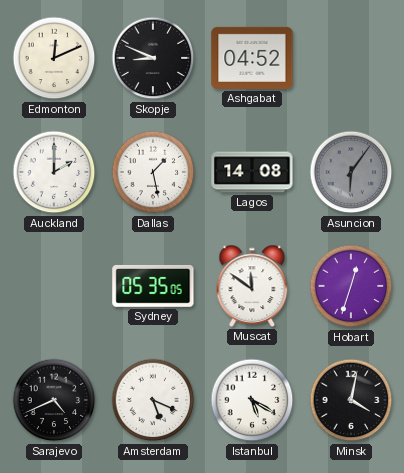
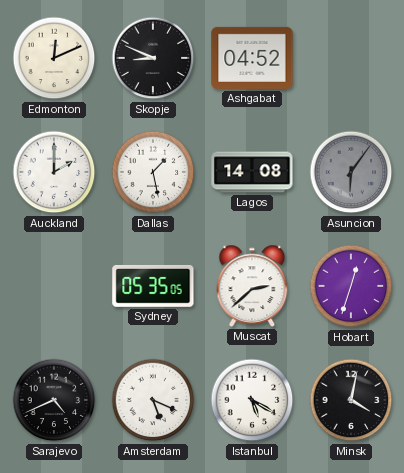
Muscat: 11:51 -> 2:38
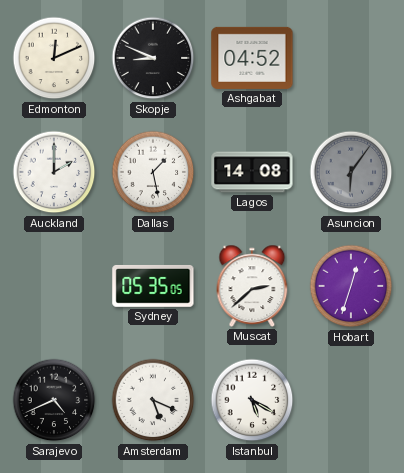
Minsk: 4:02 -> none
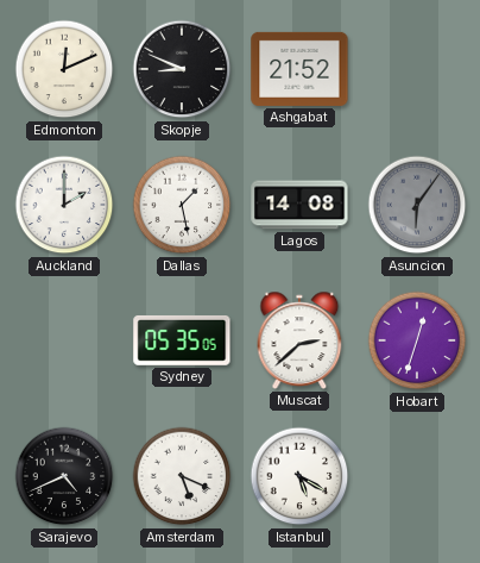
Ashgabat: 04:52 -> 21:52
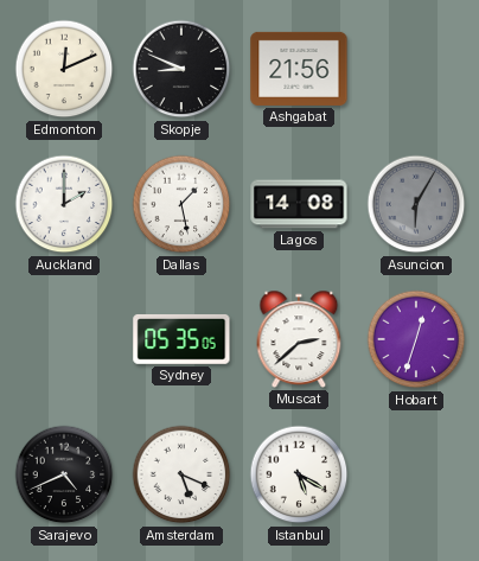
Ashgabat: 21:52 -> 21:56
Asuncion: 6:06 -> 6:05
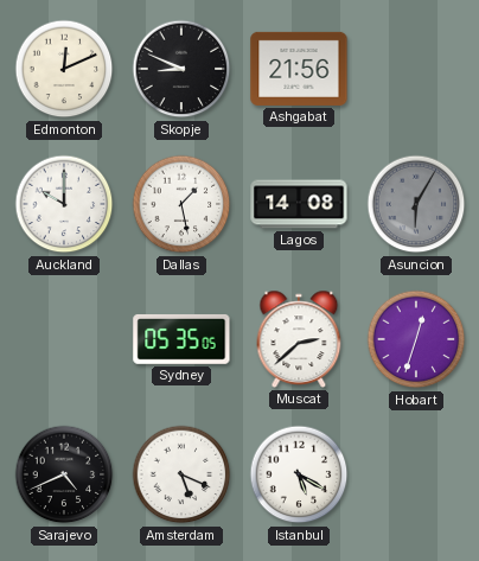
Auckland: 2:00 -> 10:00
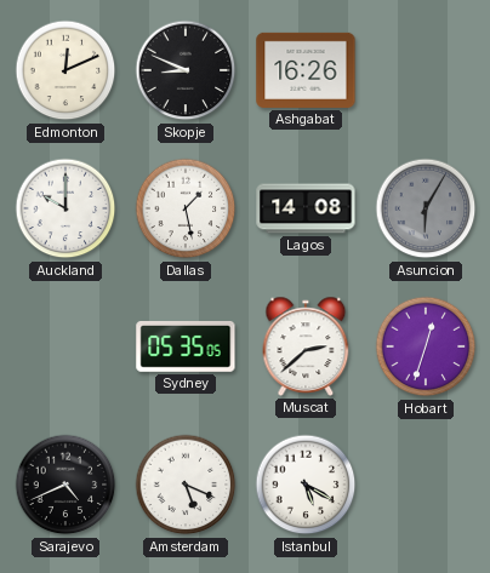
Ashgabat: 21:56 -> 16:26
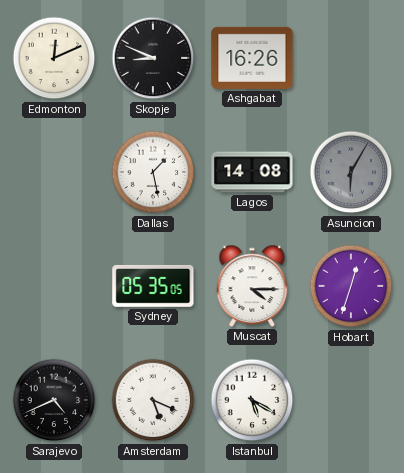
Auckland: 10:00 -> none
Muscat: 2:38 -> 4:15
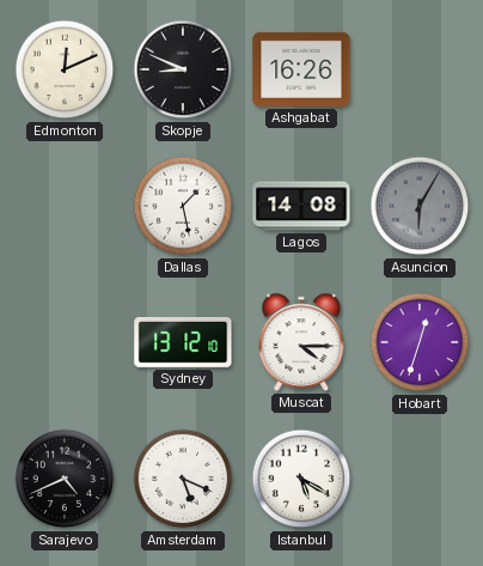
Sydney: 05:35 -> 13:12
